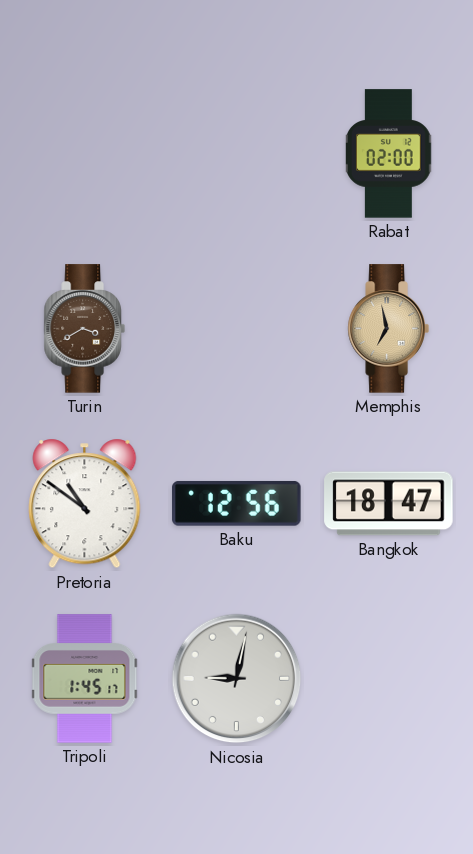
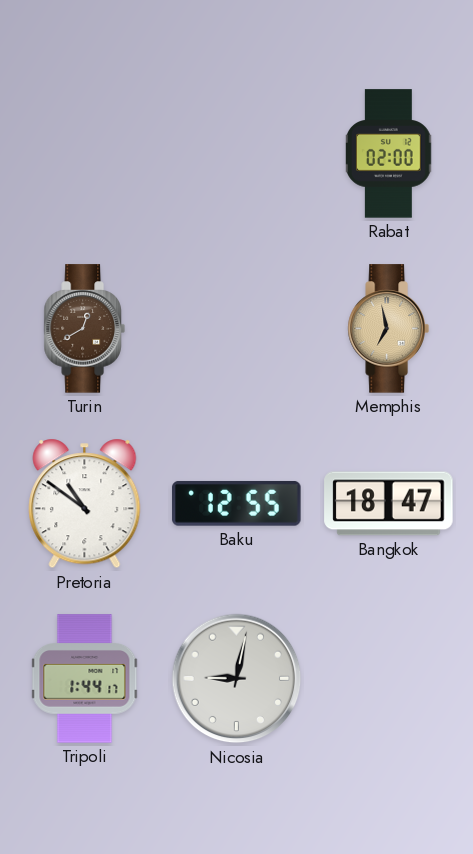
Turin: 3:40 -> 12:40
Baku: 12:56 -> 12:55
Tripoli: 1:45 -> 1:44
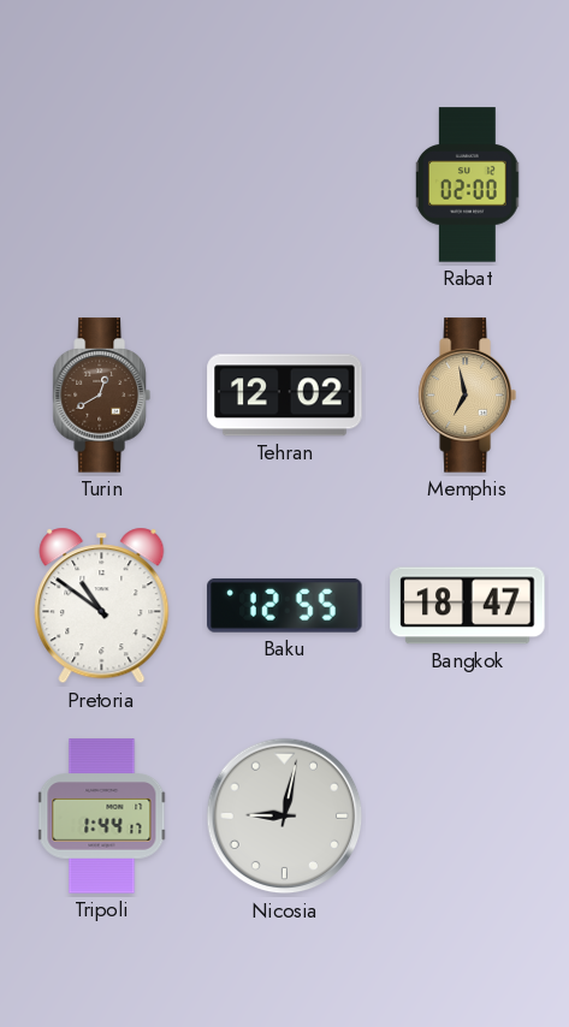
Tehran: none -> 12:02
